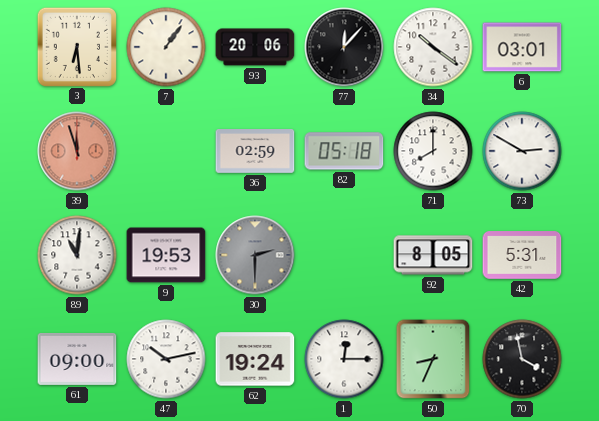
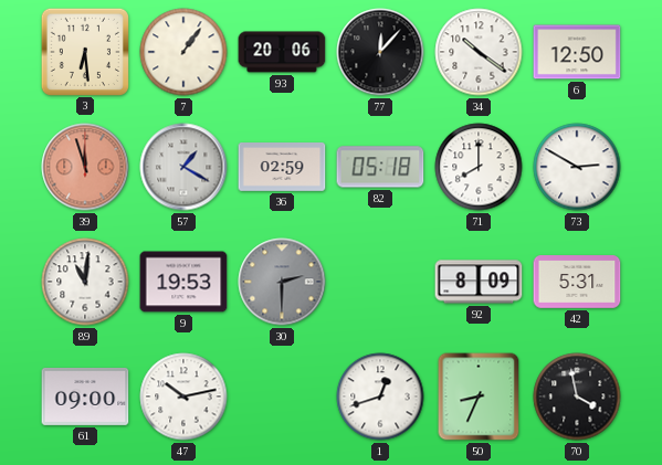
6: 03:01 -> 12:50
57: none -> 1:20
92: 8:05 -> 8:09
62: 19:24 -> none
1: 12:15 -> 12:42
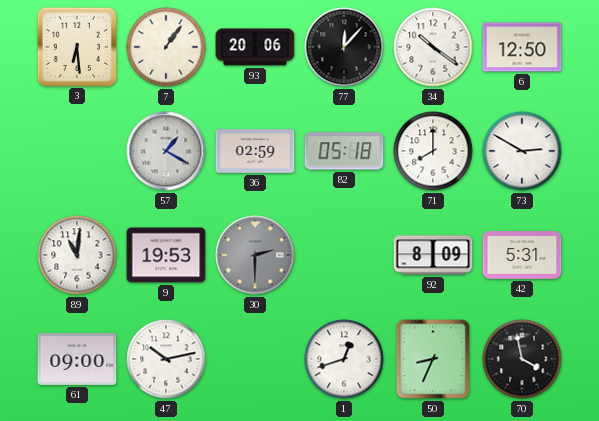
39: 11:57 -> none
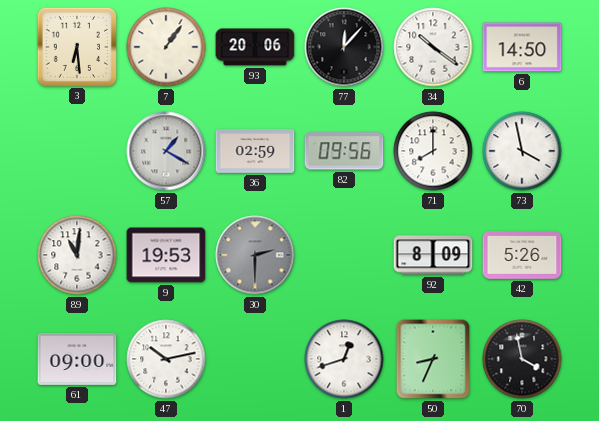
6: 12:50 -> 14:50
82: 05:18 -> 09:56
73: 2:50 -> 3:58
42: 5:31 -> 5:26
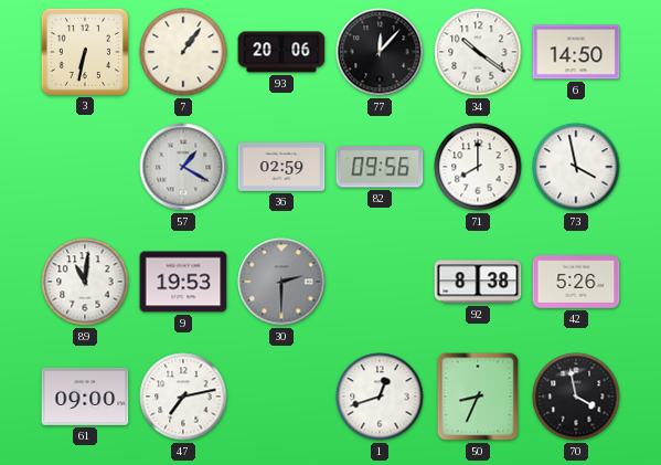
3: 6:29 -> 6:32
92: 8:09 -> 8:38
47: 10:13 -> 7:13
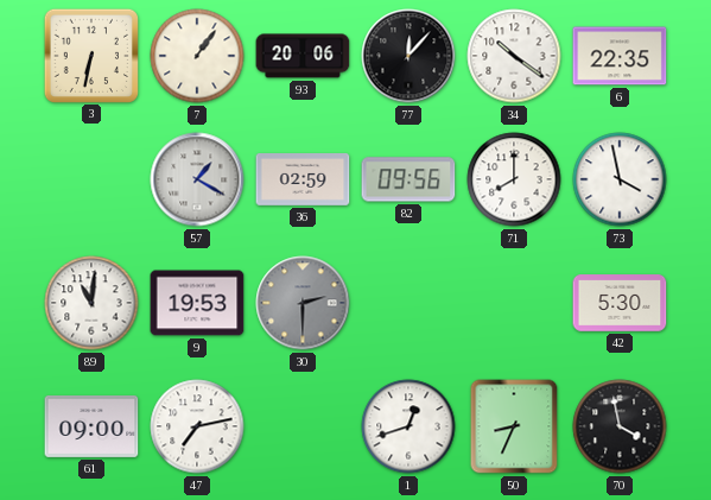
6: 14:50 -> 22:35
92: 8:38 -> none
42: 5:26 -> 5:30
